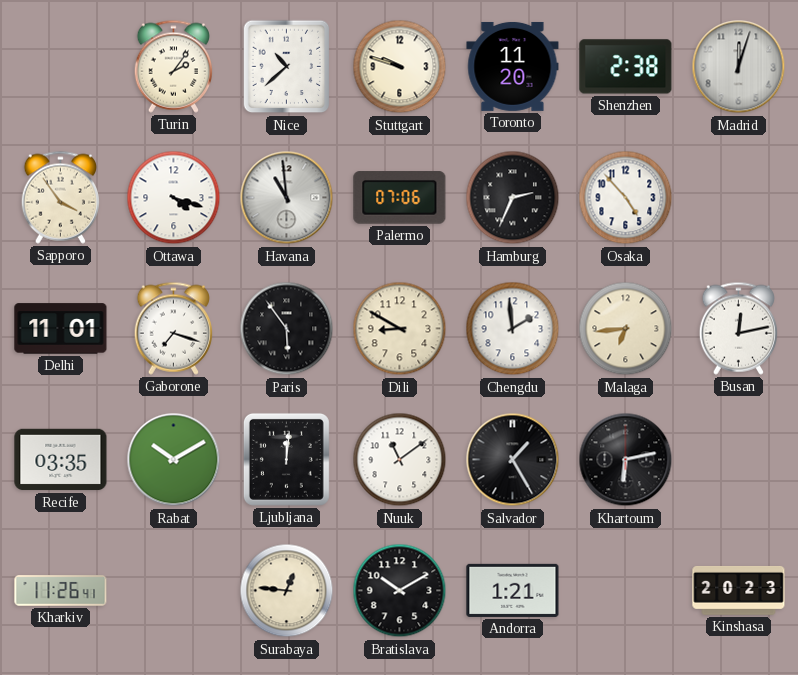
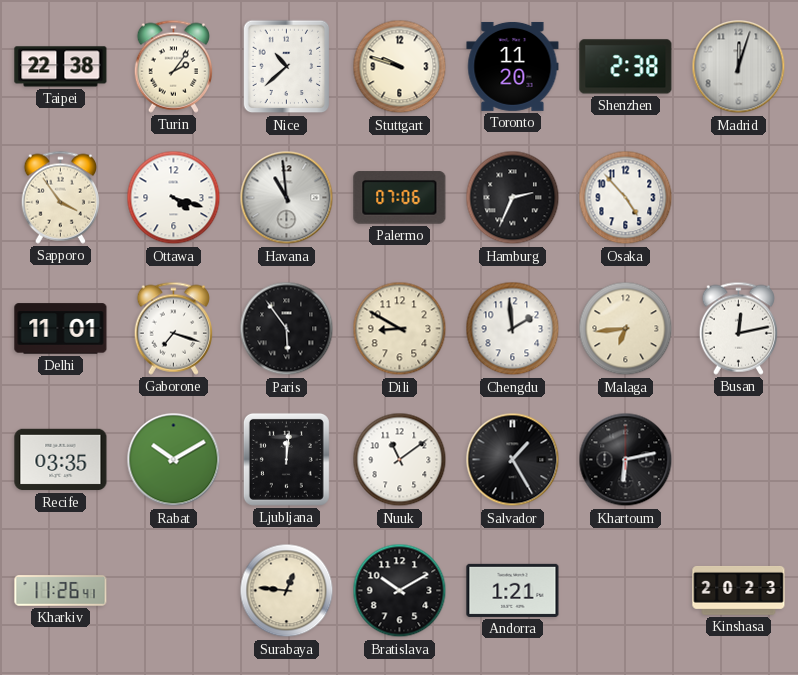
Taipei: none -> 22:38
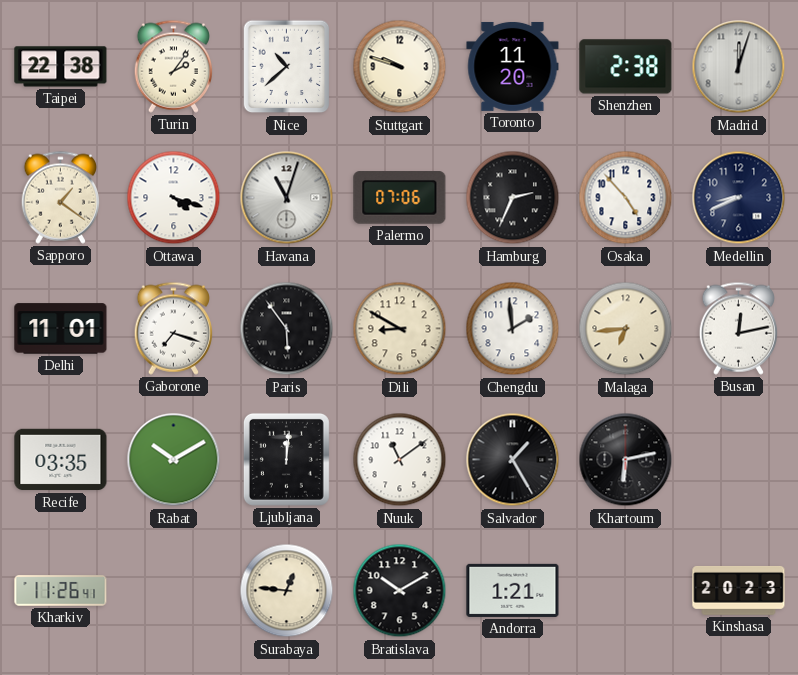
Sapporo: 3:54 -> 1:21
Havana: 10:59 -> 11:03
Medellin: none -> 8:41
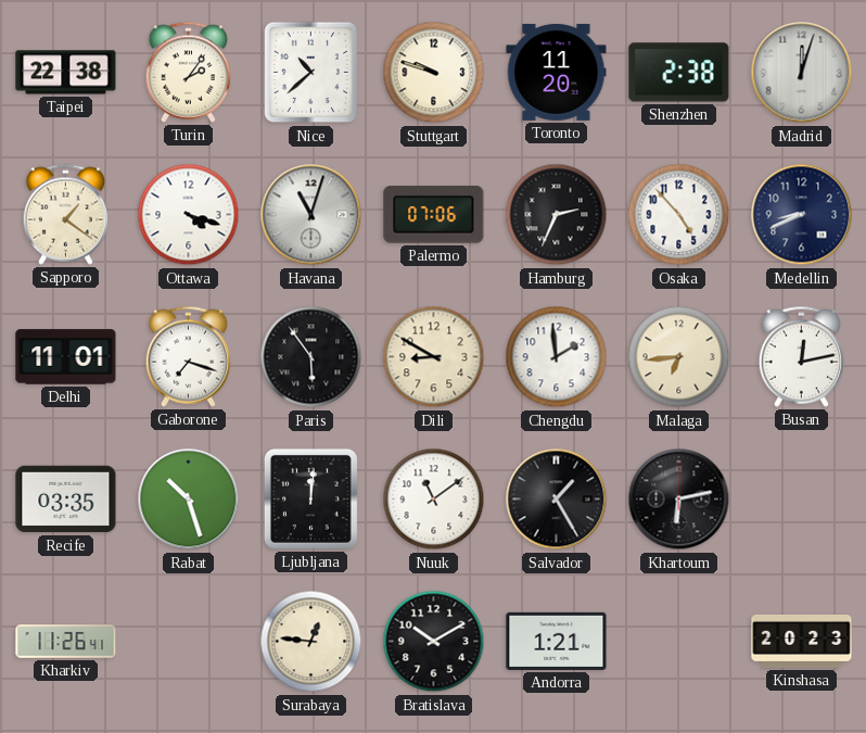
Rabat: 10:10 -> 10:27
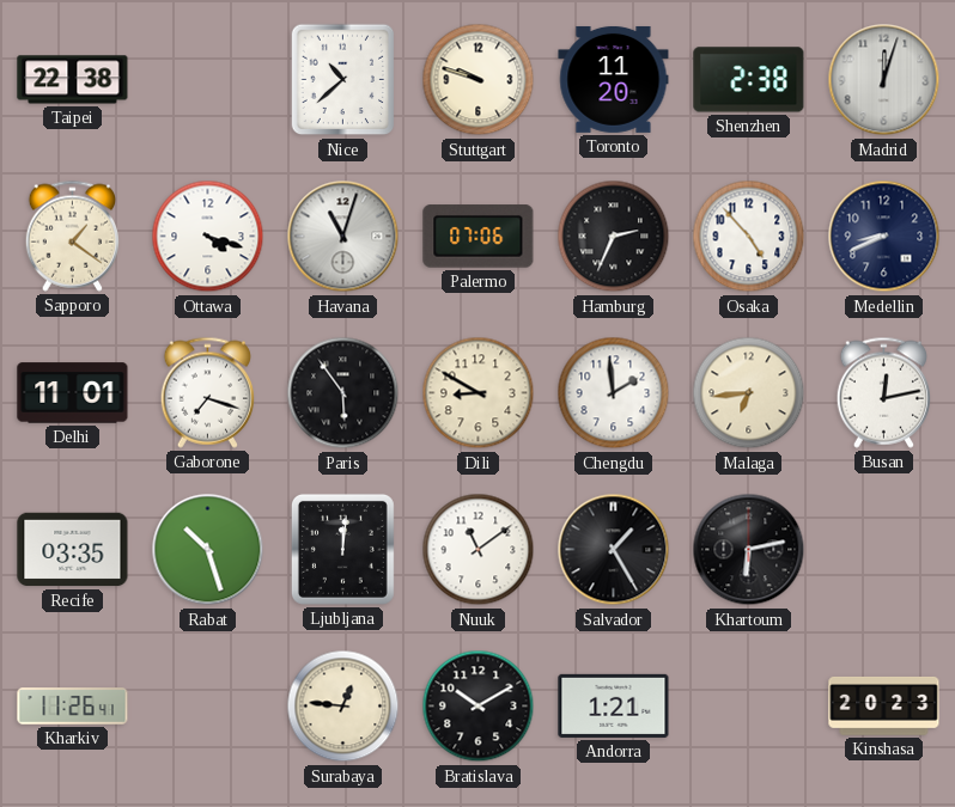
Turin: 2:06 -> none
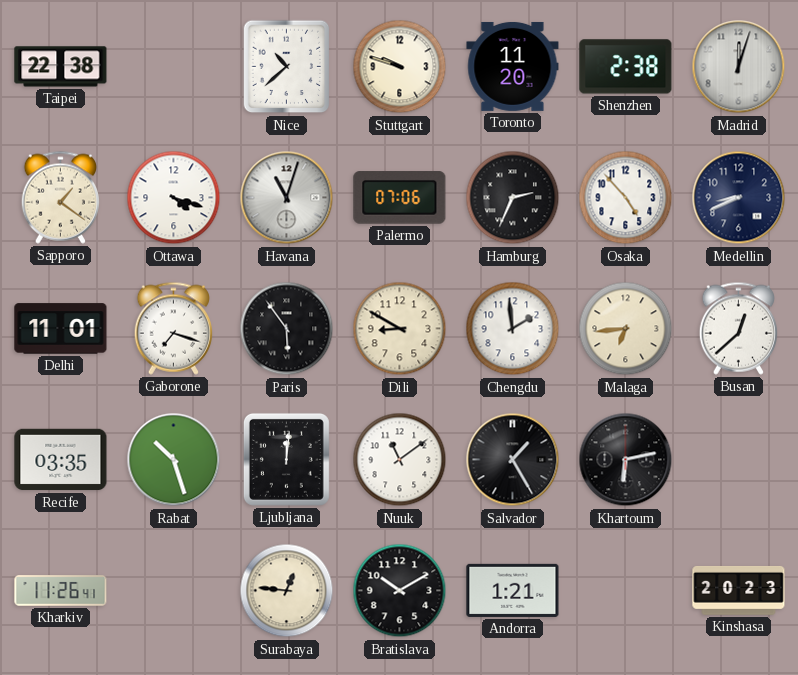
Busan: 12:13 -> 12:38
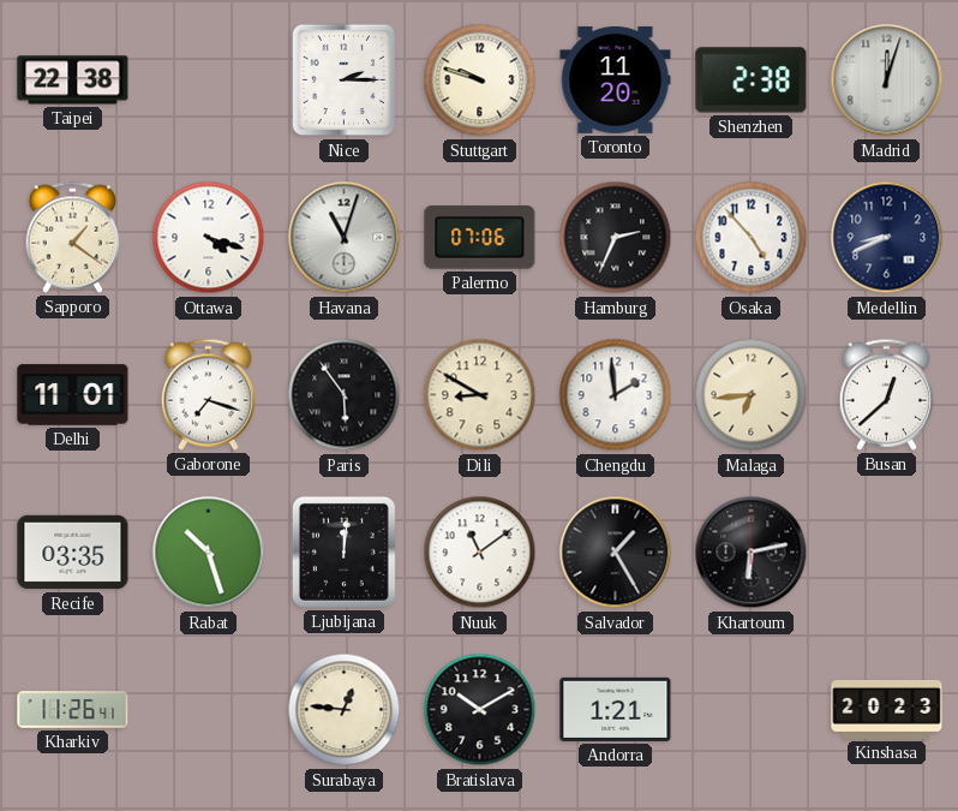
Nice: 10:38 -> 2:15
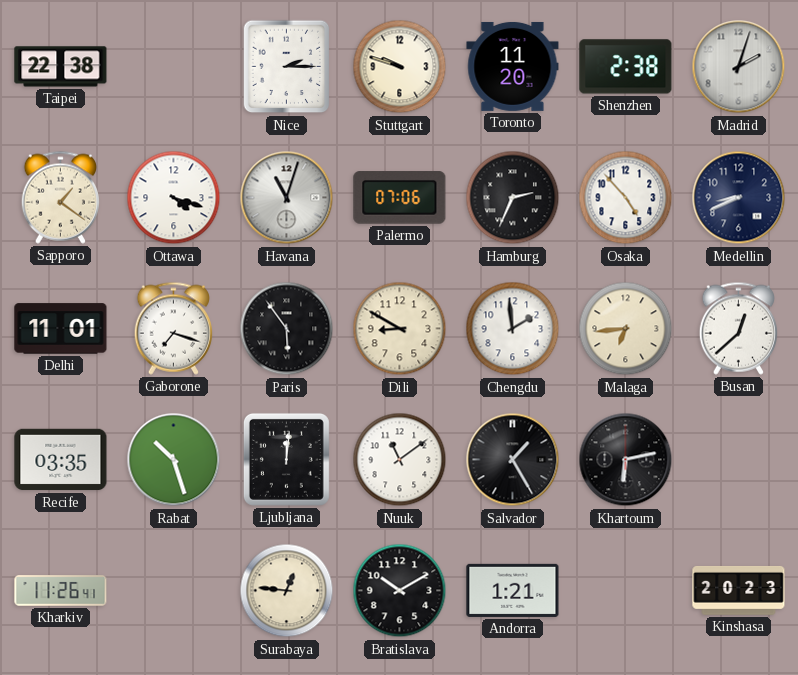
Madrid: 12:03 -> 2:03
